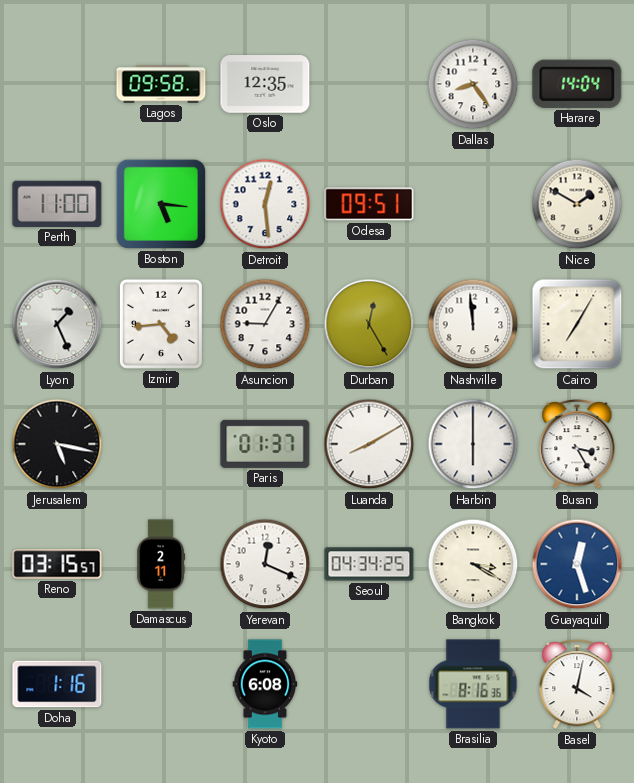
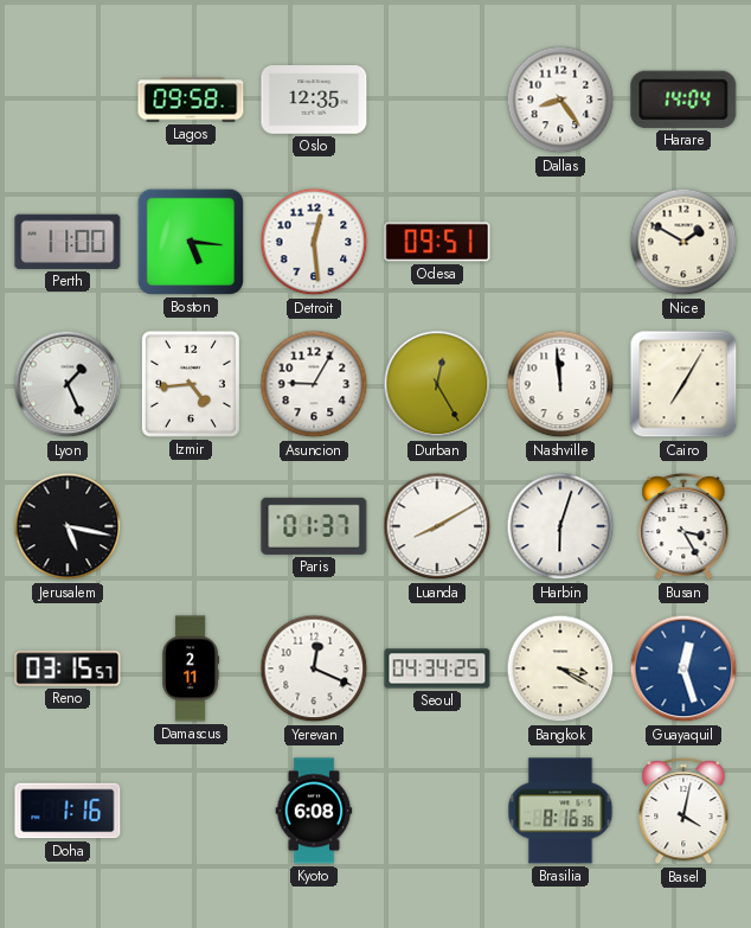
Harbin: 6:00 -> 6:03
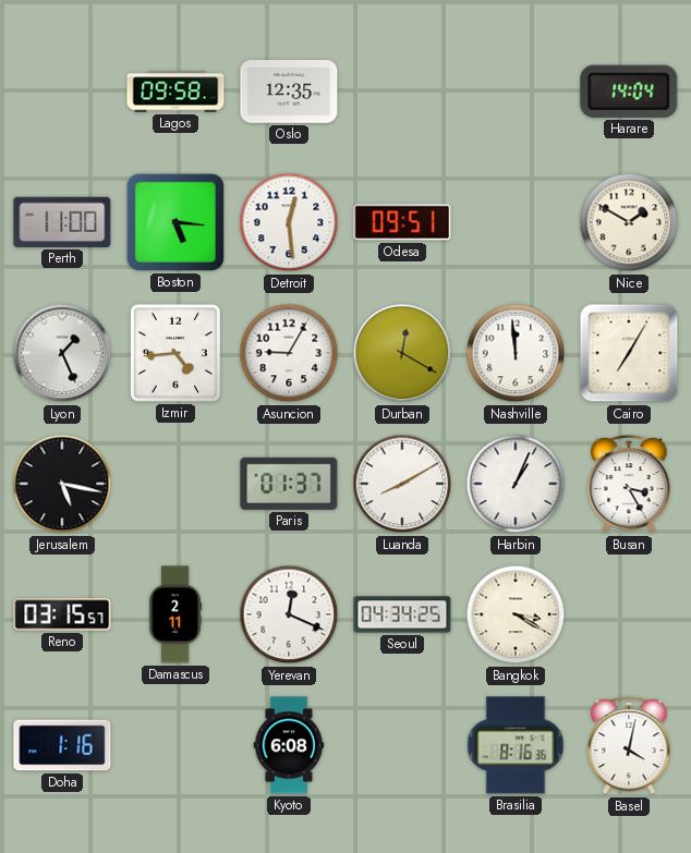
Dallas: 8:24 -> none
Durban: 12:25 -> 12:20
Harbin: 6:03 -> 1:04
Guayaquil: 12:27 -> none
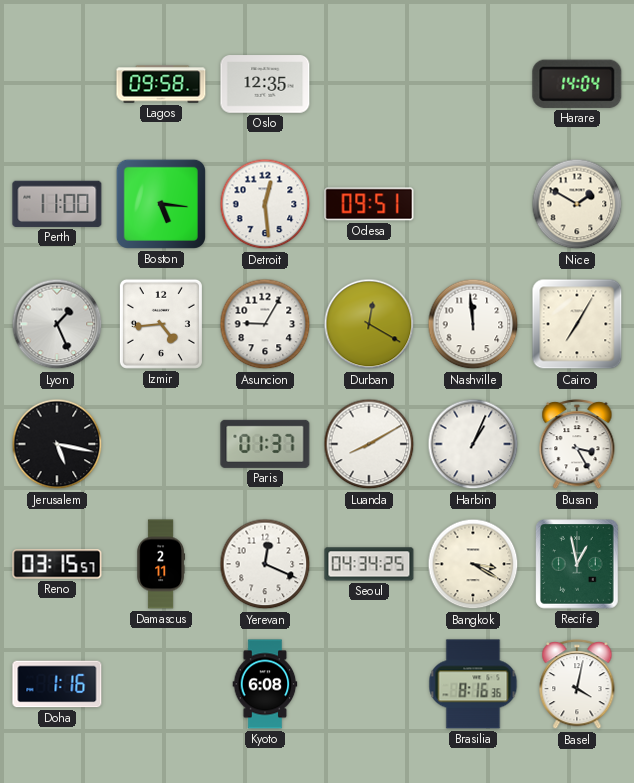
Recife: none -> 12:58
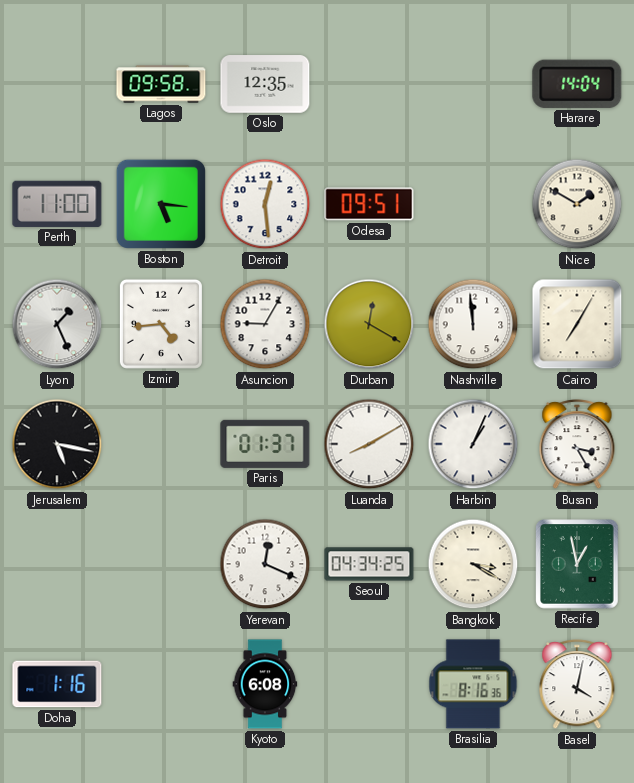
Reno: 03:15 -> none
Damascus: 2:11 -> none
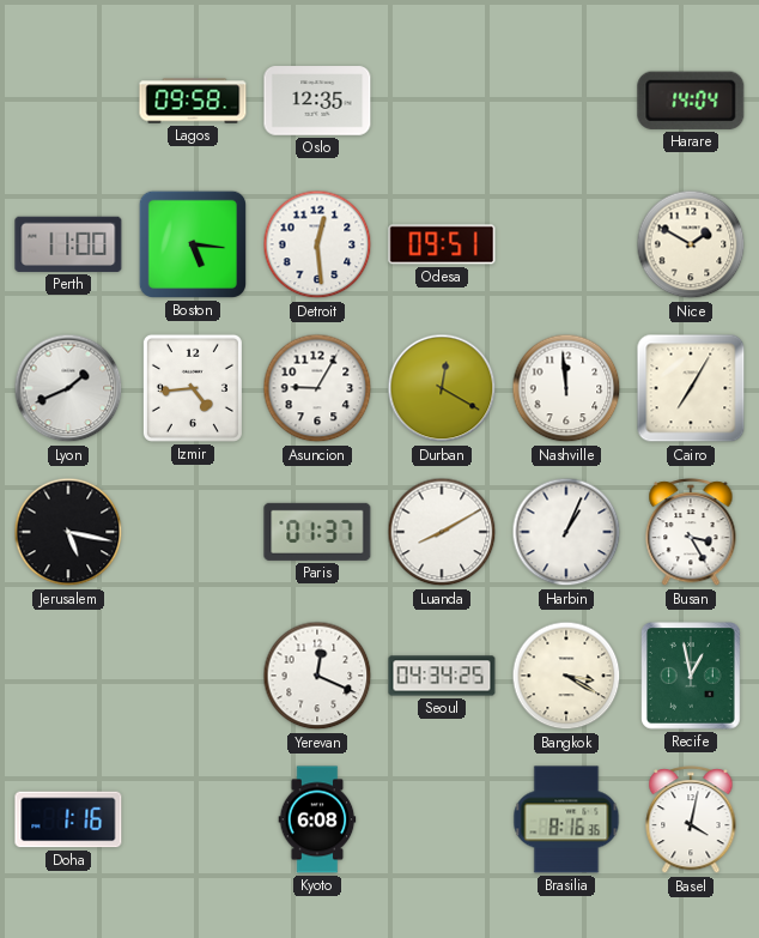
Lyon: 1:26 -> 1:41
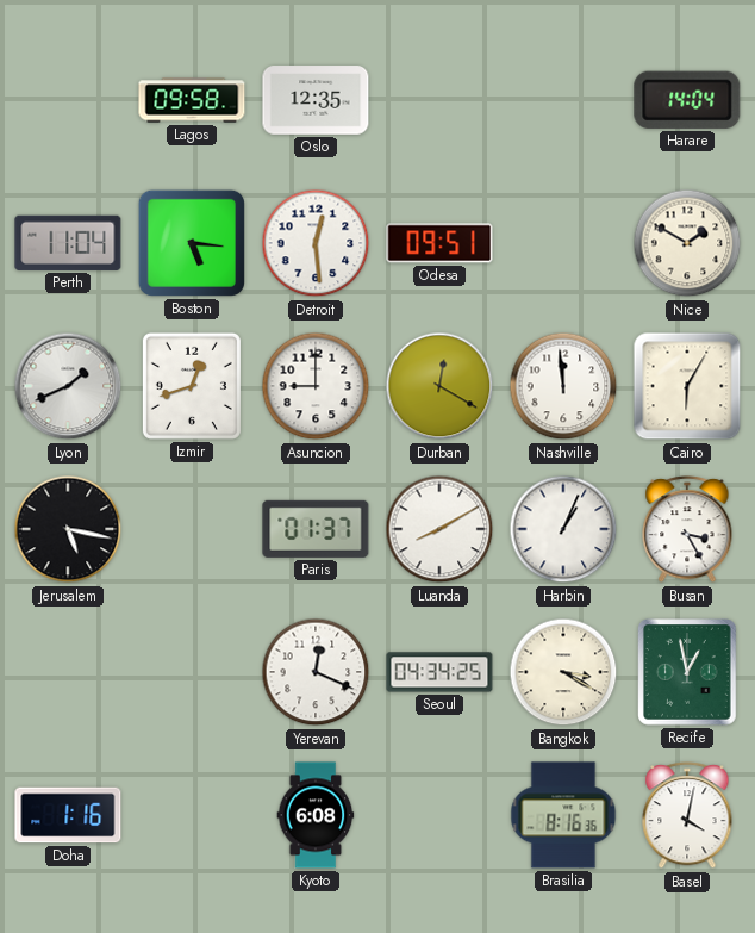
Perth: 11:00 -> 11:04
Izmir: 4:44 -> 12:42
Asuncion: 9:05 -> 9:00
Cairo: 7:05 -> 6:05
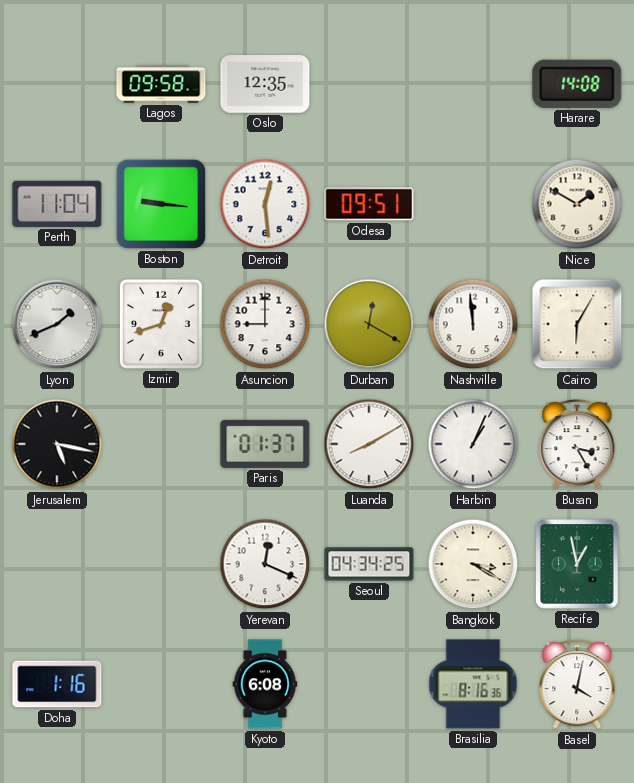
Harare: 14:04 -> 14:08
Boston: 5:16 -> 9:16
